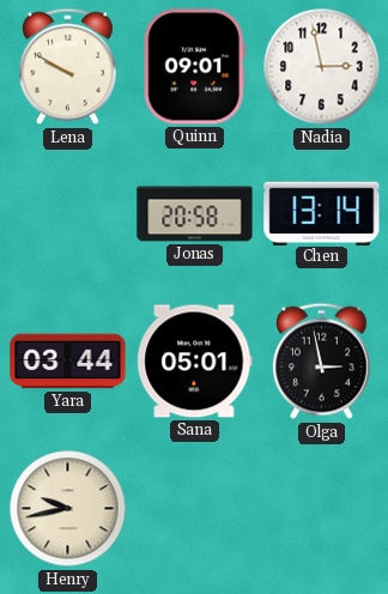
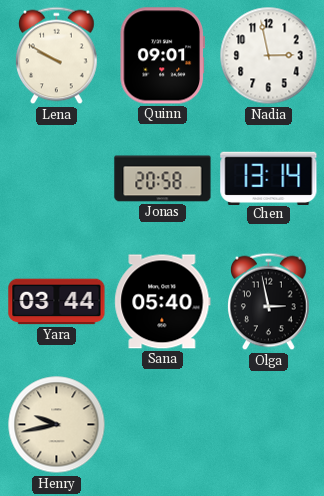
Sana: 05:01 -> 05:40
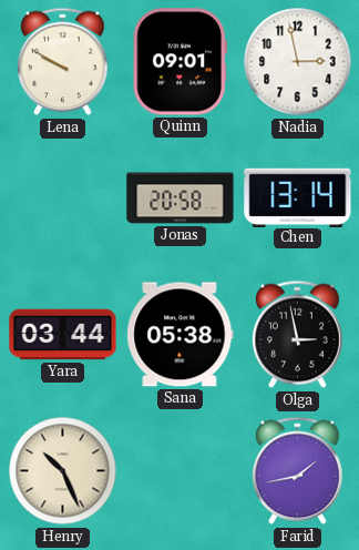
Sana: 05:40 -> 05:38
Henry: 9:43 -> 10:26
Farid: none -> 1:43
